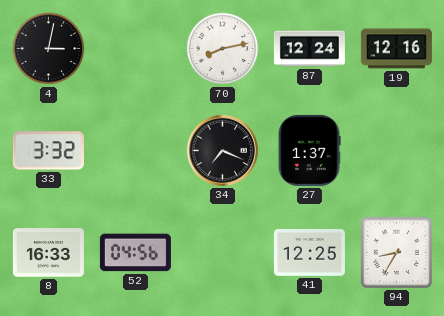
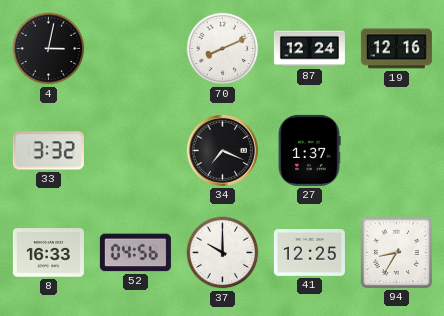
70: 8:13 -> 8:11
37: none -> 10:00
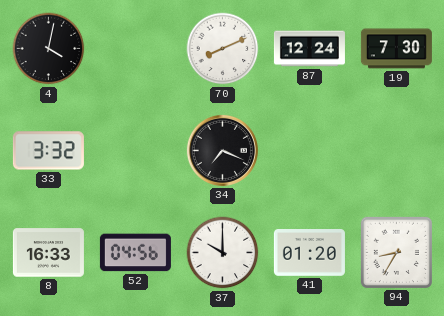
4: 3:02 -> 4:02
19: 12:16 -> 7:30
27: 1:37 -> none
41: 12:25 -> 01:20
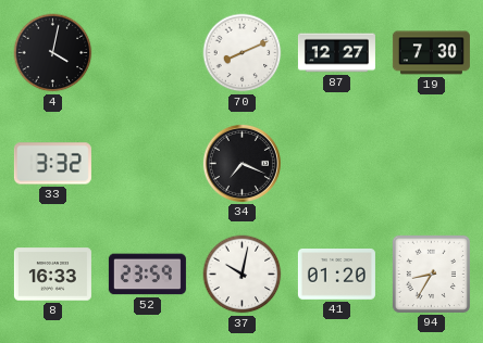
87: 12:24 -> 12:27
52: 04:56 -> 23:59
37: 10:00 -> 10:02
